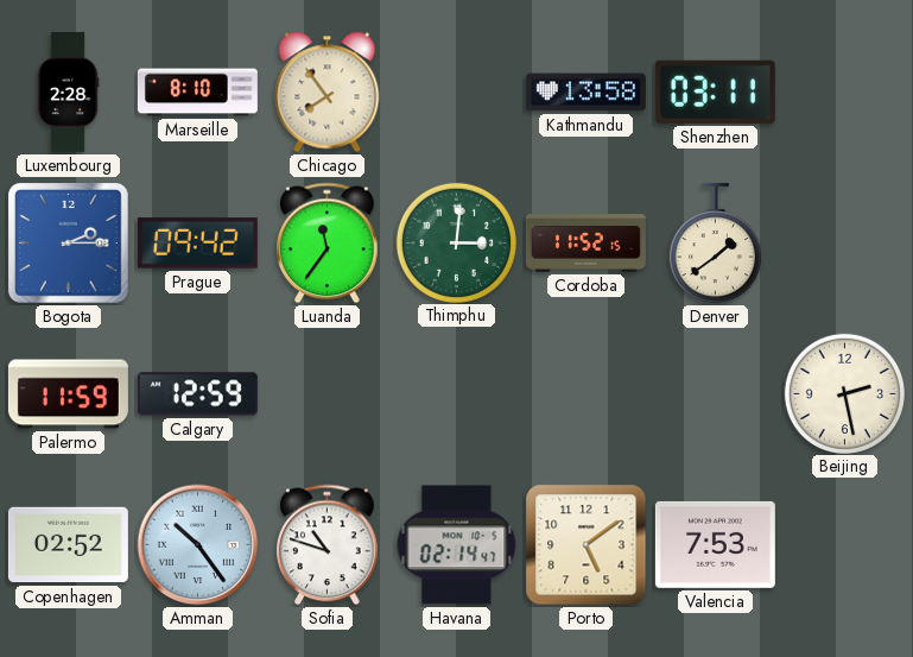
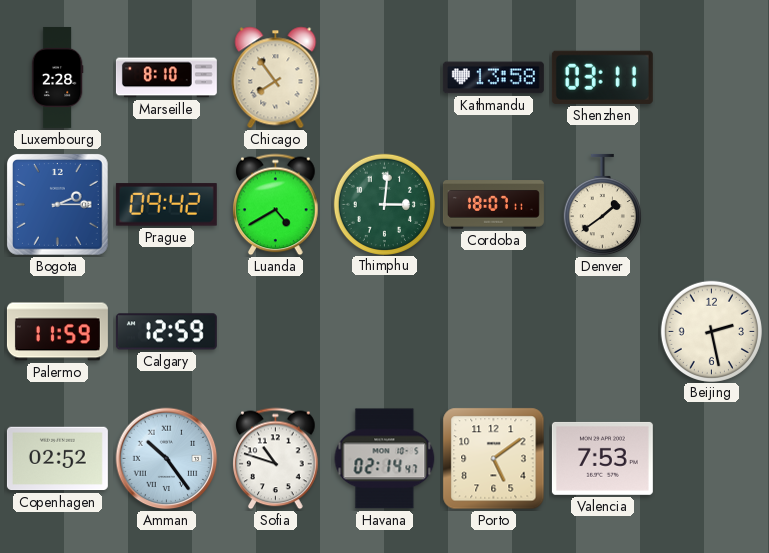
Luanda: 11:36 -> 4:40
Cordoba: 11:52 -> 18:07
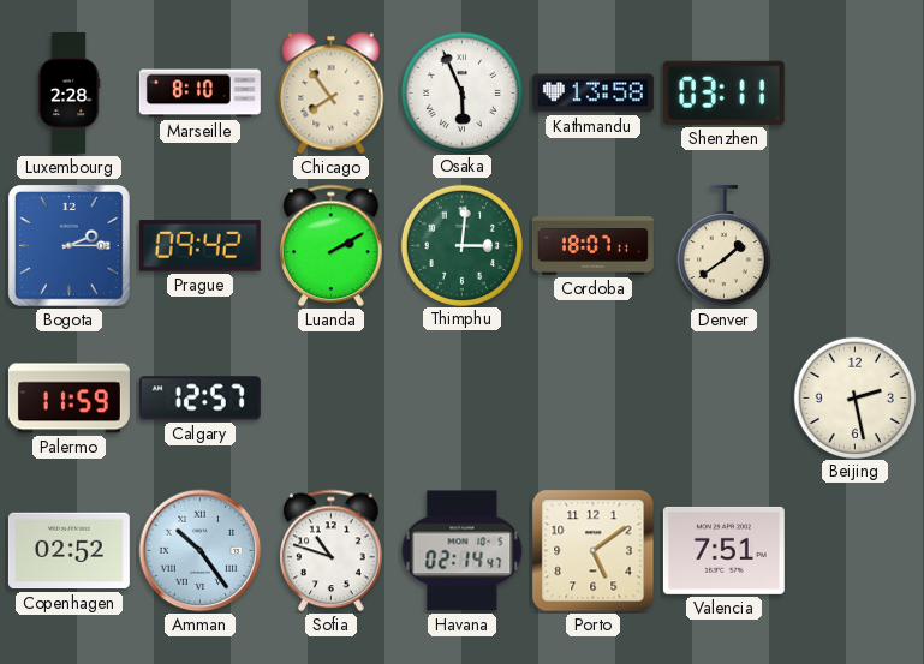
Osaka: none -> 5:56
Luanda: 4:40 -> 2:10
Calgary: 12:59 -> 12:57
Valencia: 7:53 -> 7:51
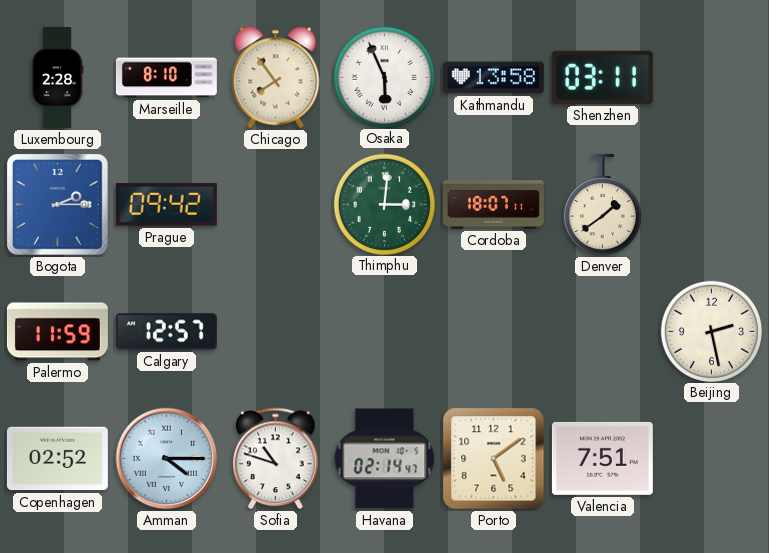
Luanda: 2:10 -> none
Amman: 10:24 -> 4:15
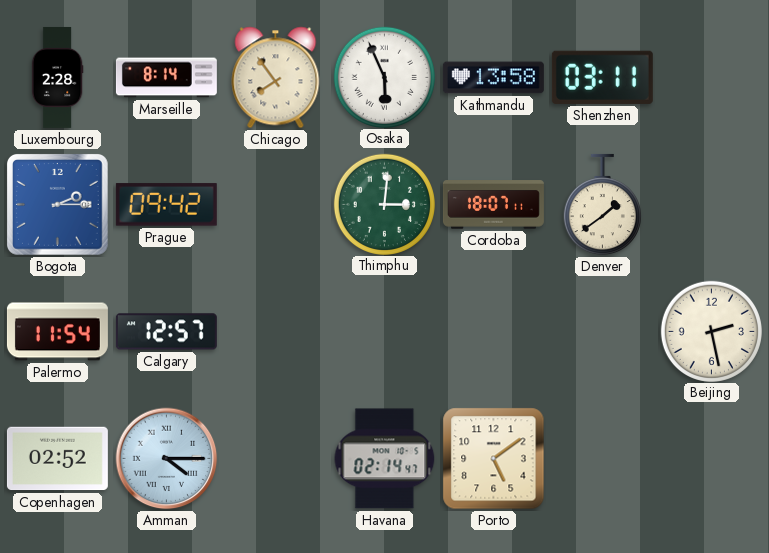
Marseille: 8:10 -> 8:14
Palermo: 11:59 -> 11:54
Sofia: 10:48 -> none
Valencia: 7:51 -> none
